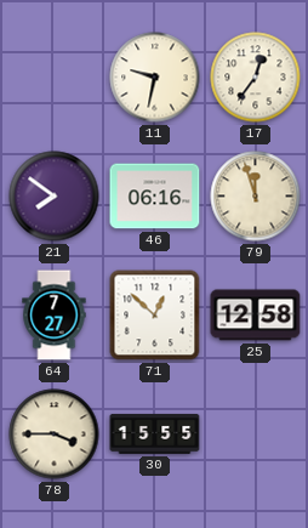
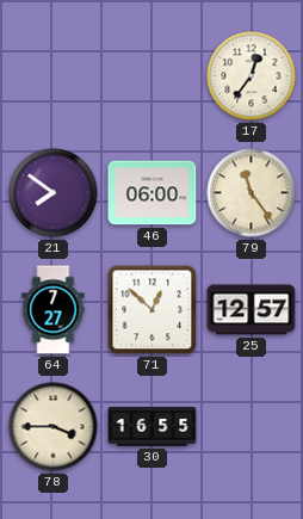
11: 9:32 -> none
46: 06:16 -> 06:00
79: 11:57 -> 11:24
25: 12:58 -> 12:57
30: 15:55 -> 16:55
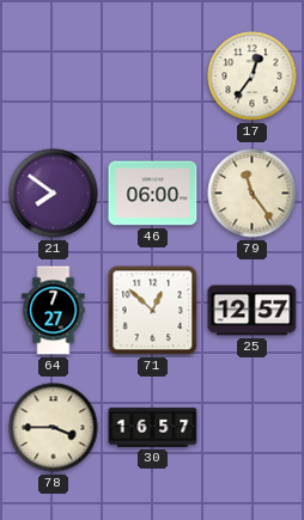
30: 16:55 -> 16:57
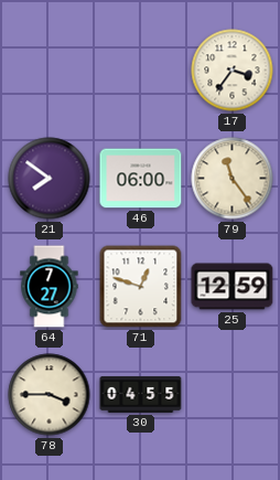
17: 12:36 -> 3:36
71: 12:52 -> 12:48
25: 12:57 -> 12:59
30: 16:57 -> 04:55
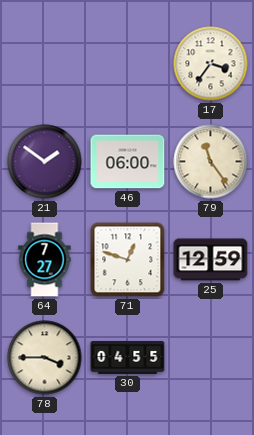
21: 7:51 -> 1:51
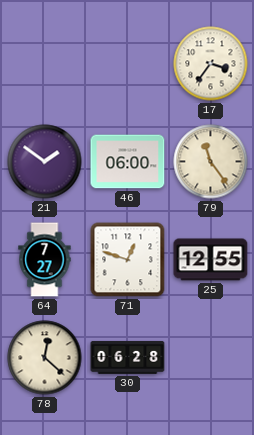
25: 12:59 -> 12:55
78: 3:45 -> 12:22
30: 04:55 -> 06:28
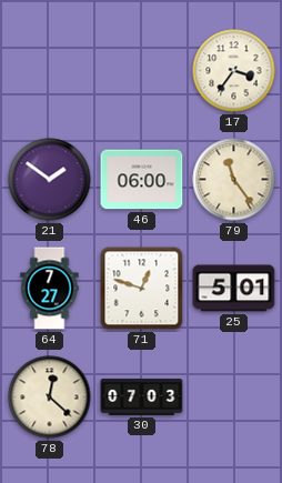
25: 12:55 -> 5:01
30: 06:28 -> 07:03
